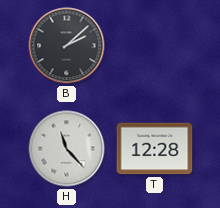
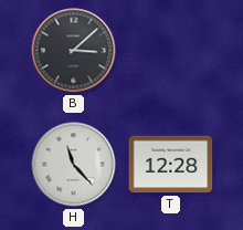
B: 2:08 -> 3:08
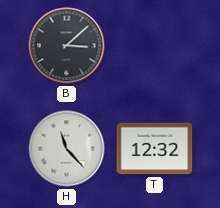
T: 12:28 -> 12:32
